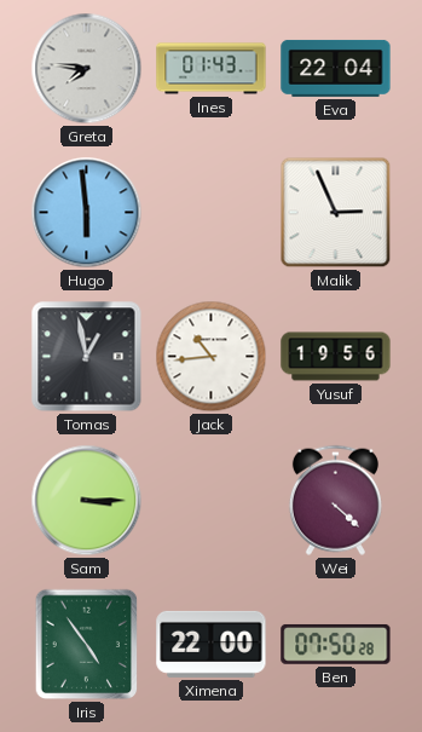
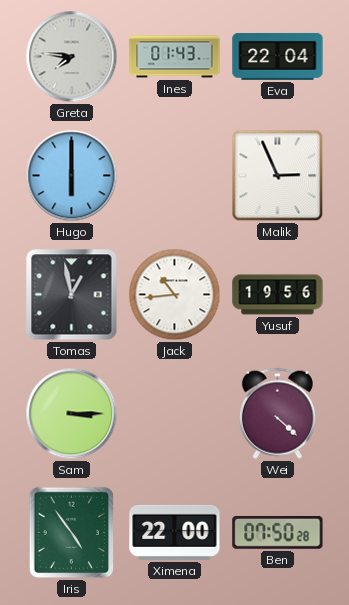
Hugo: 5:59 -> 6:00
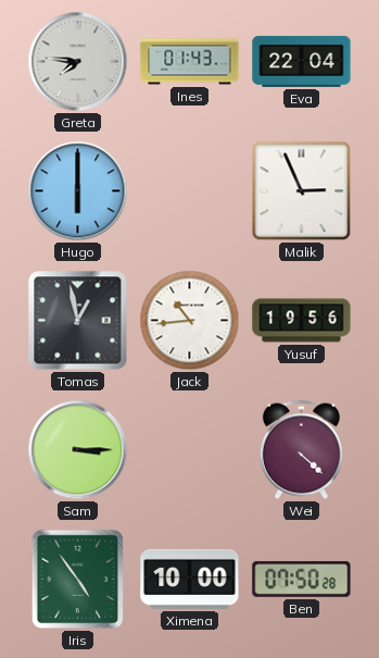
Ximena: 22:00 -> 10:00
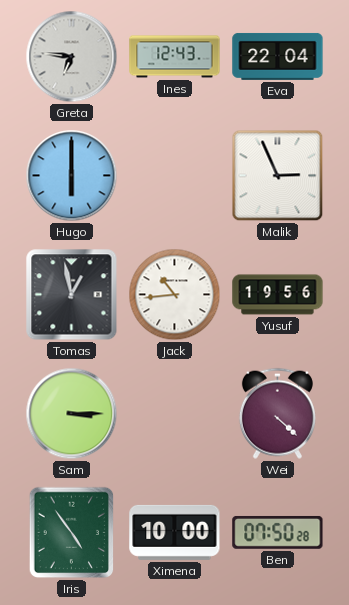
Greta: 7:46 -> 6:46
Ines: 01:43 -> 12:43
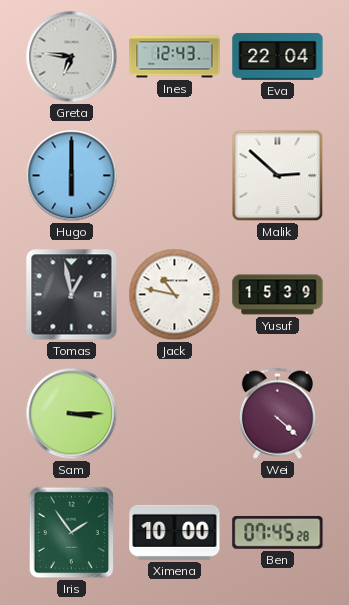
Malik: 2:56 -> 2:52
Jack: 10:44 -> 10:47
Yusuf: 19:56 -> 15:39
Iris: 4:54 -> 1:54
Ben: 07:50 -> 07:45
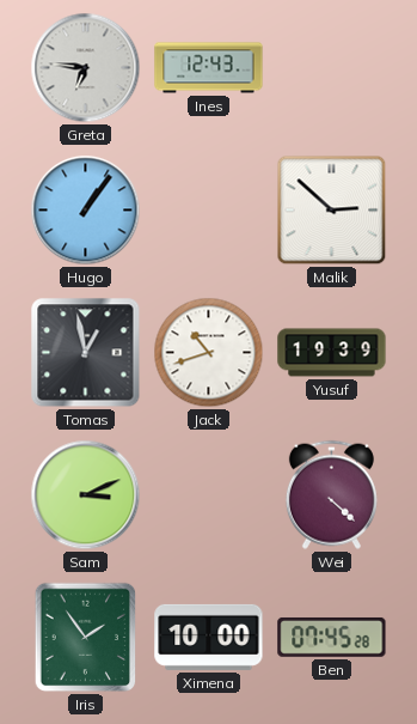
Eva: 22:04 -> none
Hugo: 6:00 -> 1:06
Jack: 10:47 -> 10:42
Yusuf: 15:39 -> 19:39
Sam: 3:15 -> 3:11
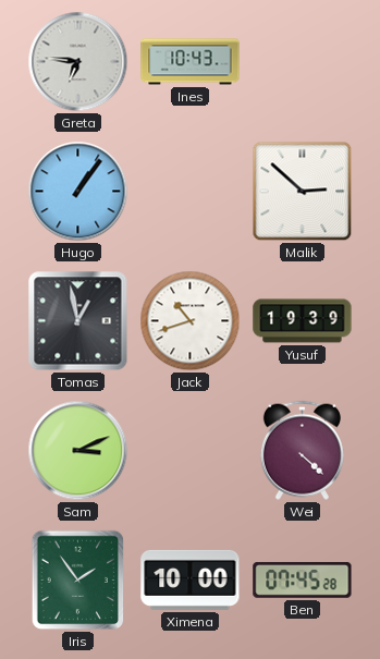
Ines: 12:43 -> 10:43
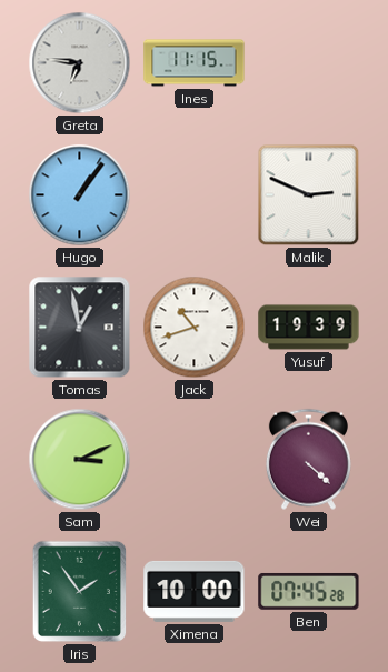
Ines: 10:43 -> 11:15
Malik: 2:52 -> 2:49
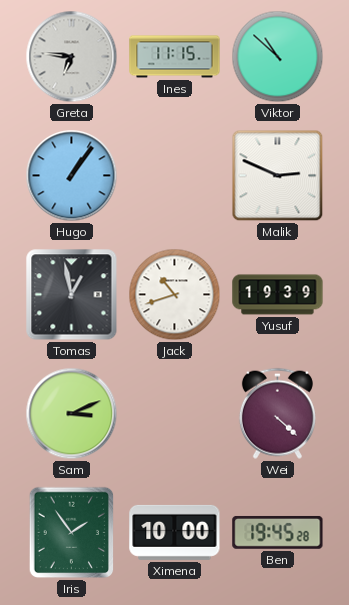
Viktor: none -> 10:52
Ben: 07:45 -> 19:45
